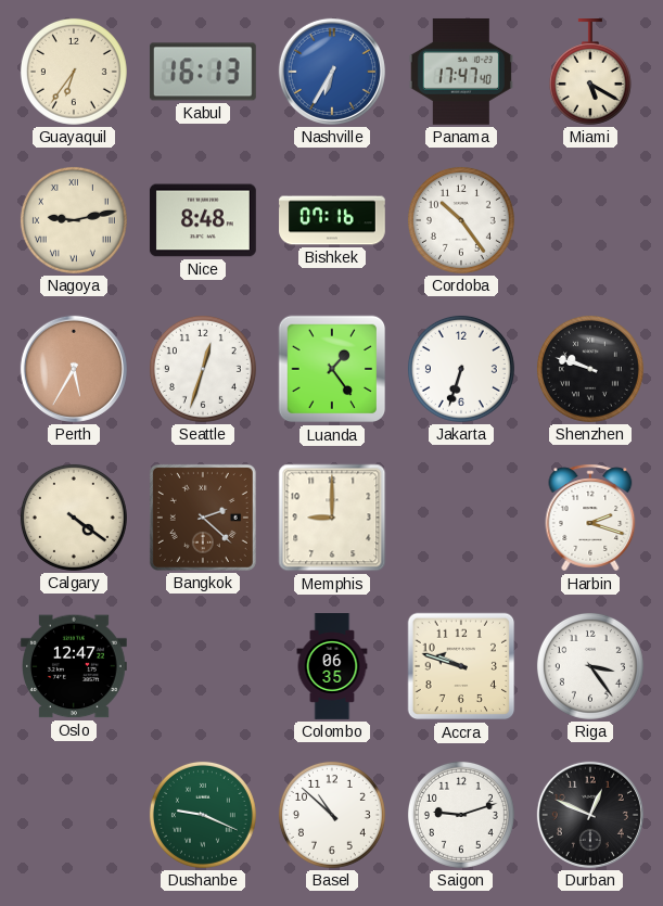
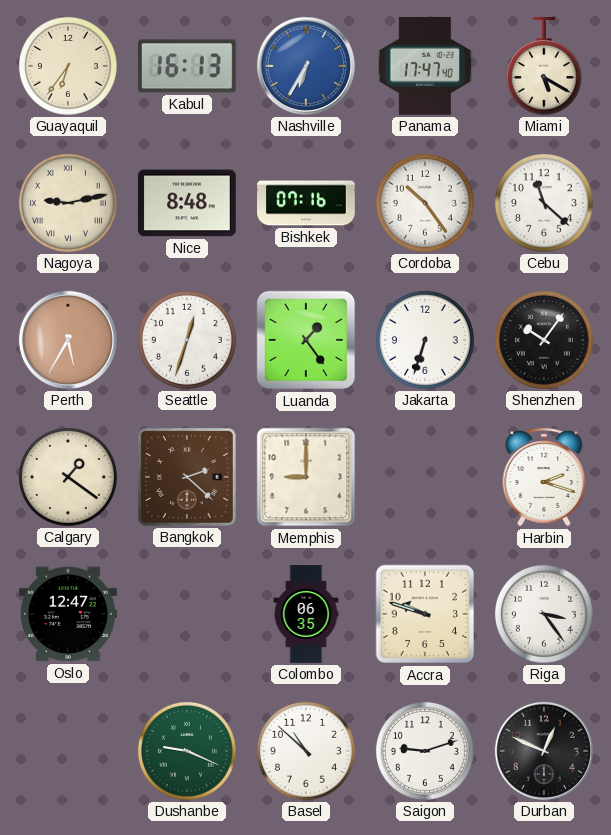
Cebu: none -> 11:22
Shenzhen: 9:48 -> 10:06
Calgary: 4:21 -> 1:21
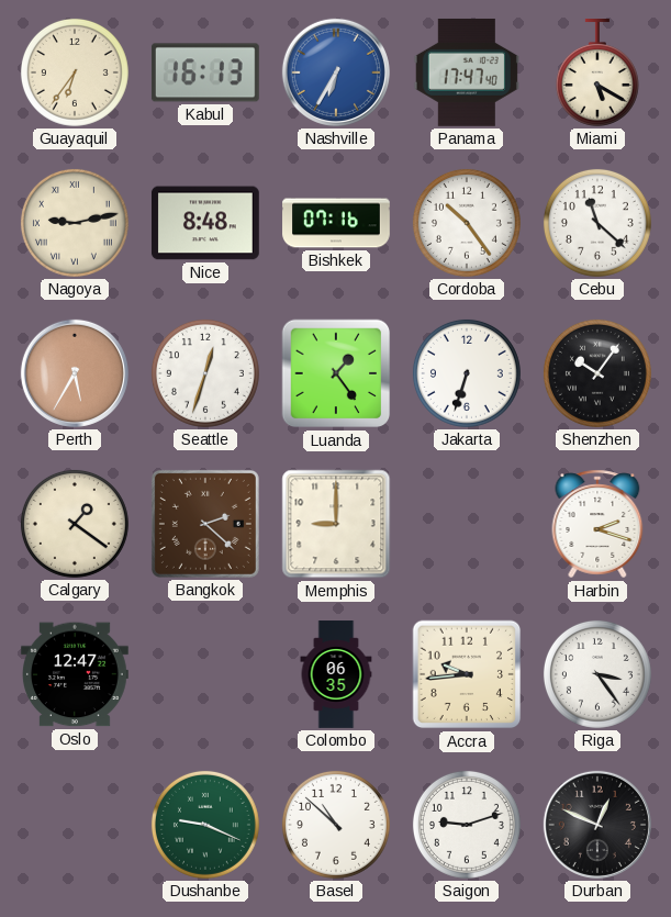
Accra: 9:48 -> 9:44
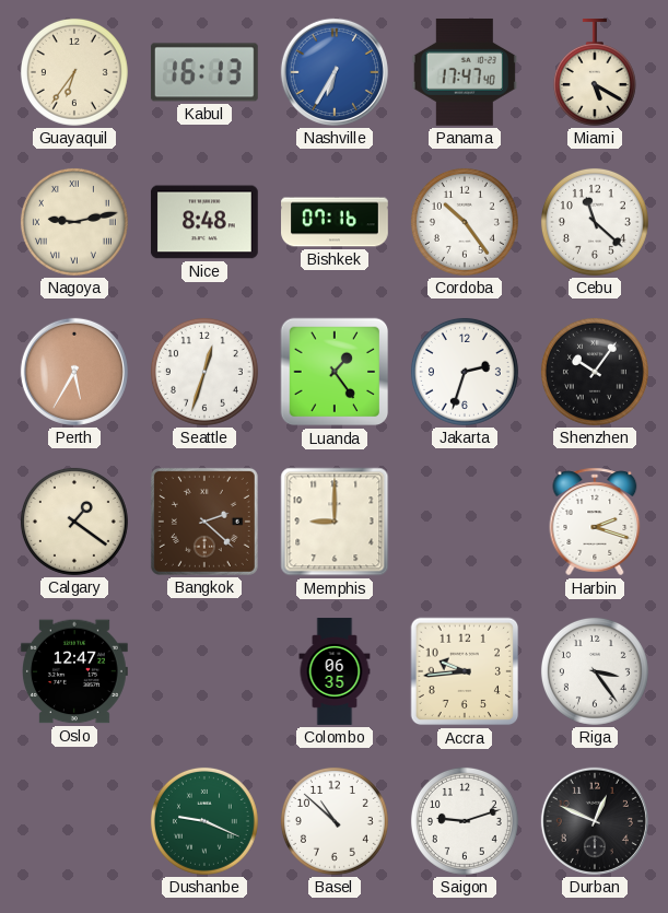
Jakarta: 6:33 -> 2:33
